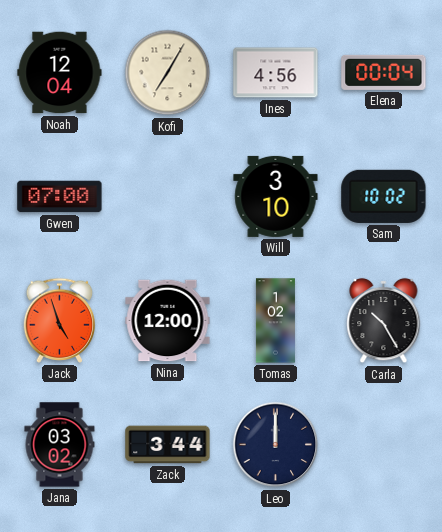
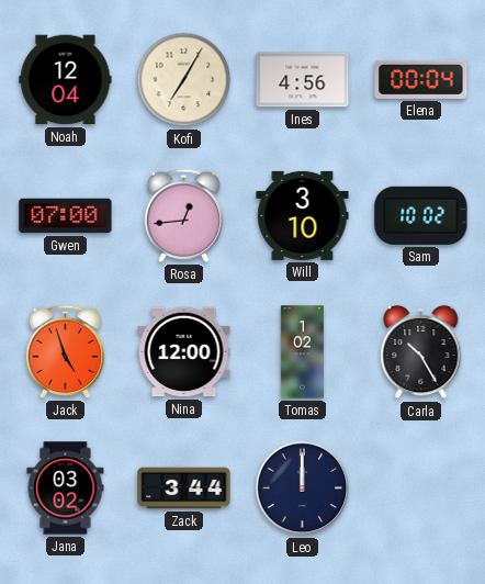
Rosa: none -> 12:44
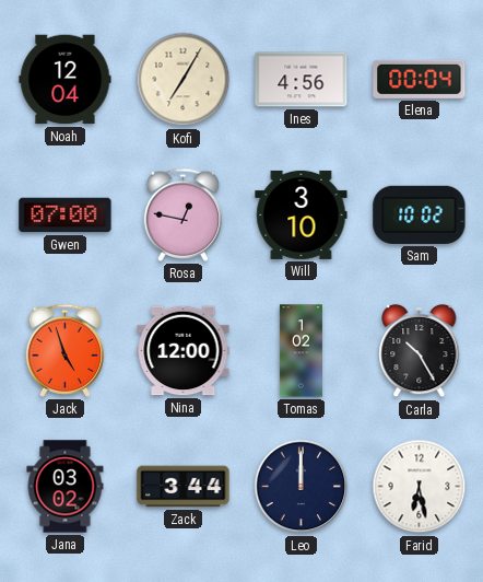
Rosa: 12:44 -> 12:47
Farid: none -> 6:28
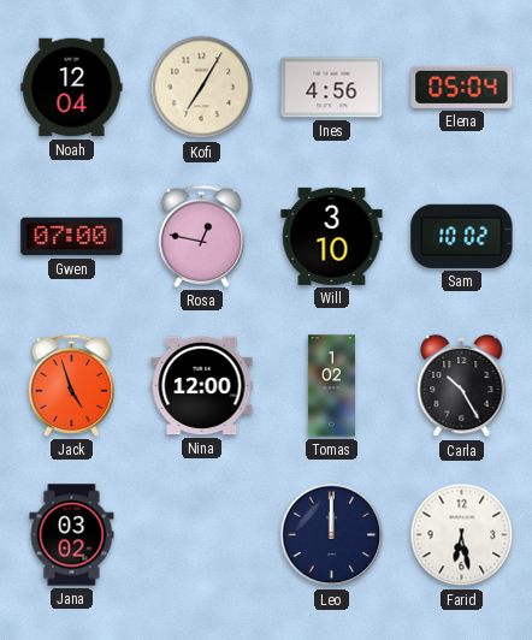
Elena: 00:04 -> 05:04
Zack: 3:44 -> none
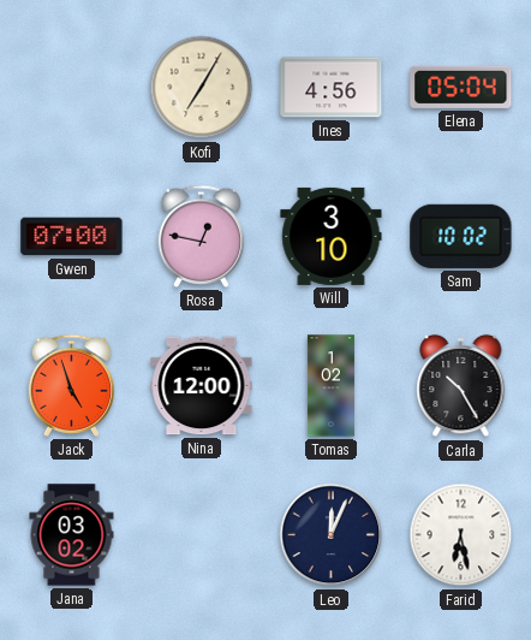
Noah: 12:04 -> none
Leo: 12:00 -> 12:04
